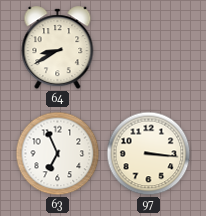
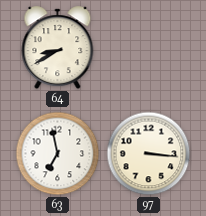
63: 6:56 -> 6:58
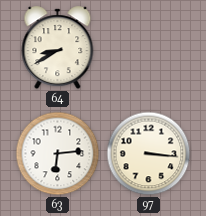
63: 6:58 -> 6:14
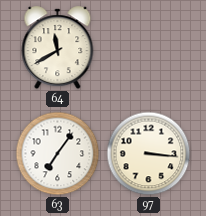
64: 8:40 -> 11:40
63: 6:14 -> 7:06
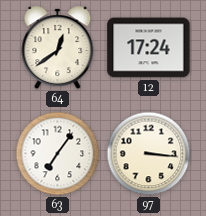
64: 11:40 -> 12:39
12: none -> 17:24
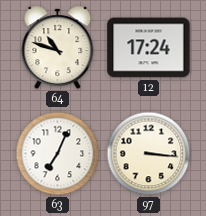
64: 12:39 -> 10:48
63: 7:06 -> 7:04
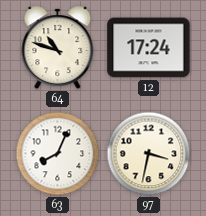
63: 7:04 -> 8:04
97: 3:16 -> 3:32
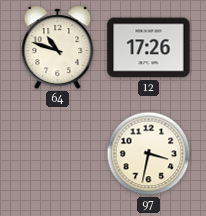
12: 17:24 -> 17:26
63: 8:04 -> none
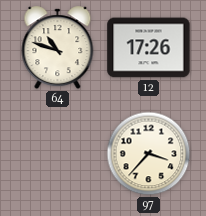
97: 3:32 -> 3:37
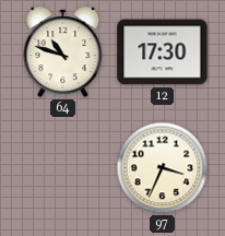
12: 17:26 -> 17:30
97: 3:37 -> 3:34
